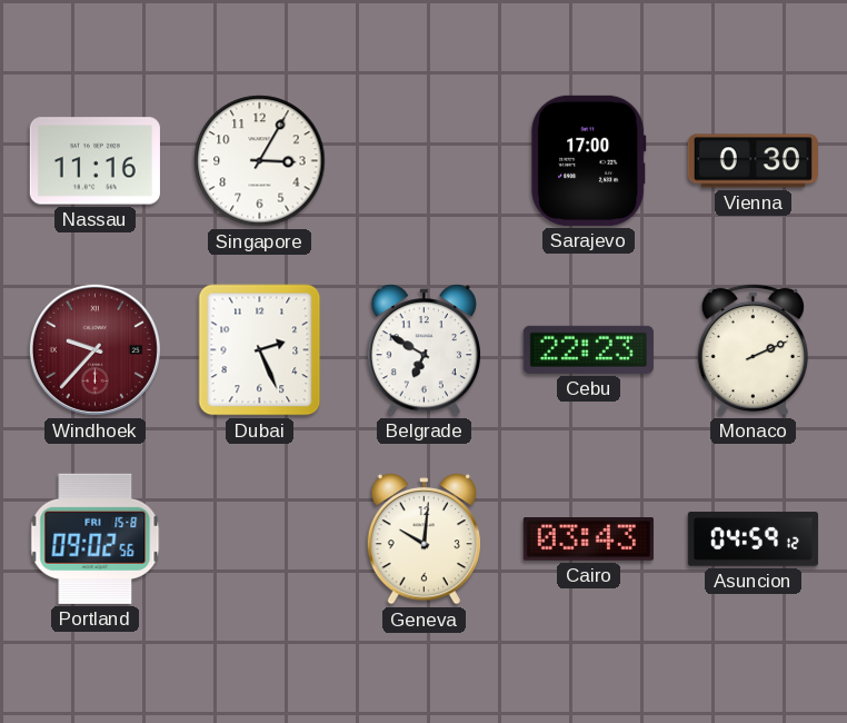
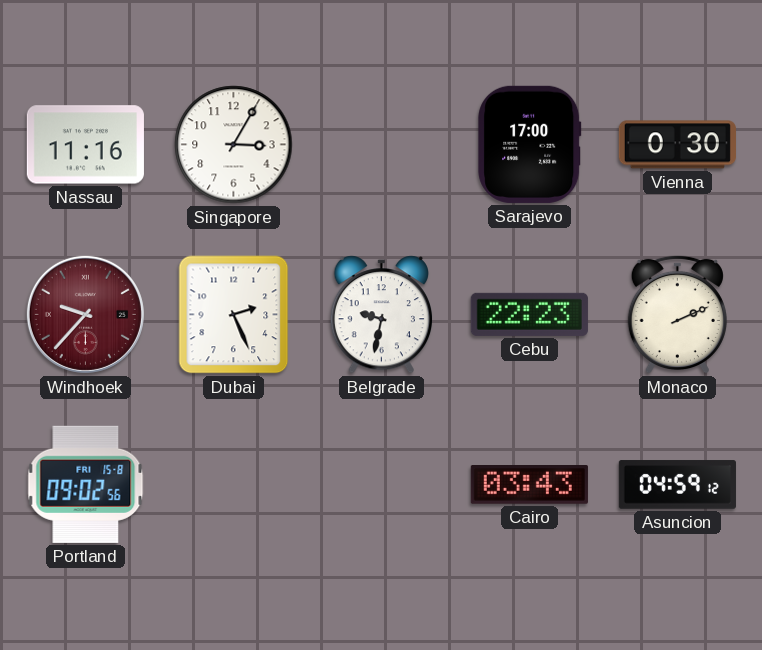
Belgrade: 6:50 -> 9:32
Geneva: 10:01 -> none
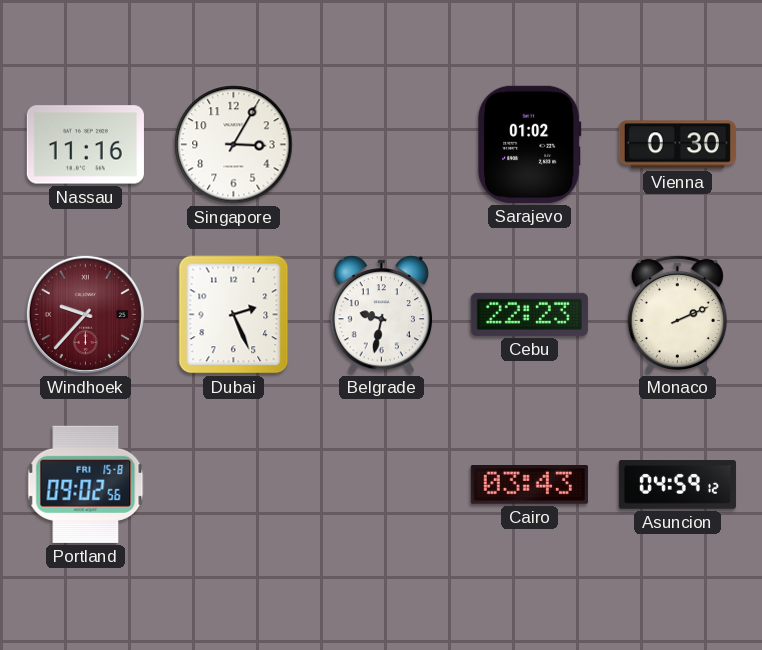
Sarajevo: 17:00 -> 01:02
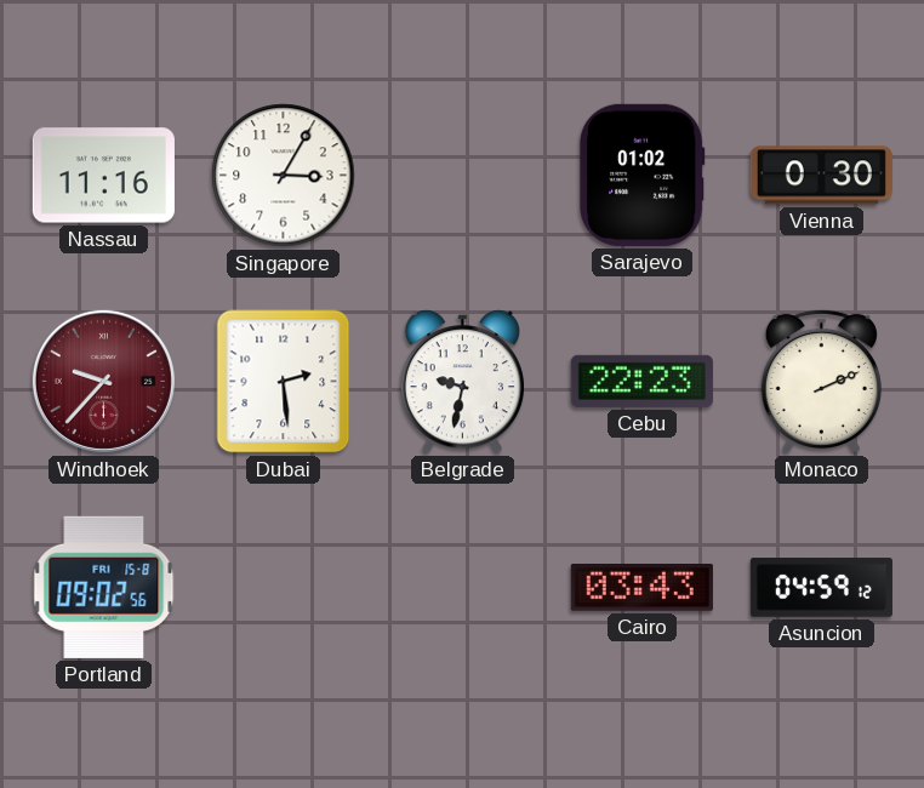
Dubai: 2:26 -> 2:29
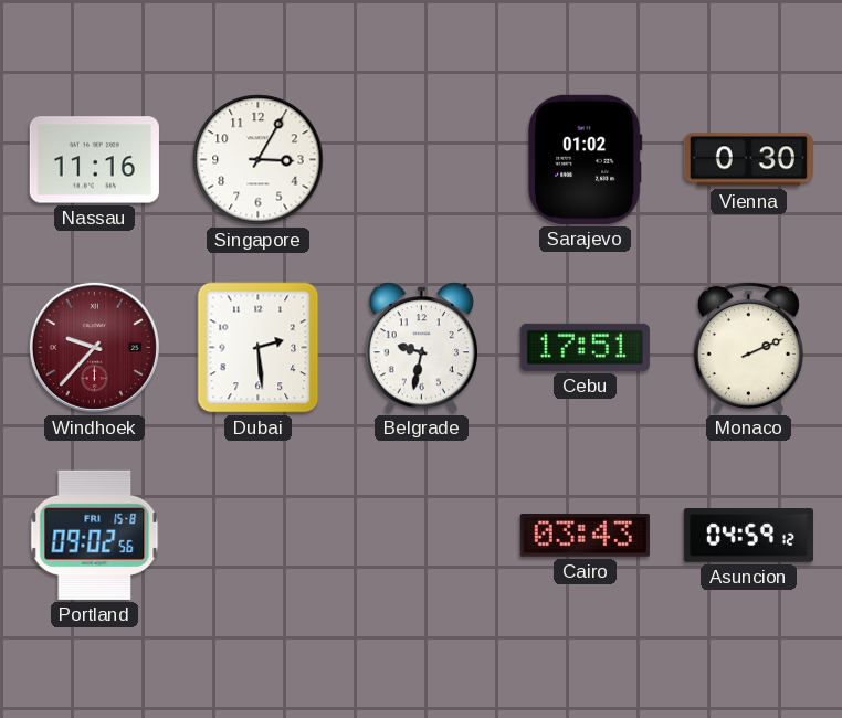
Cebu: 22:23 -> 17:51
